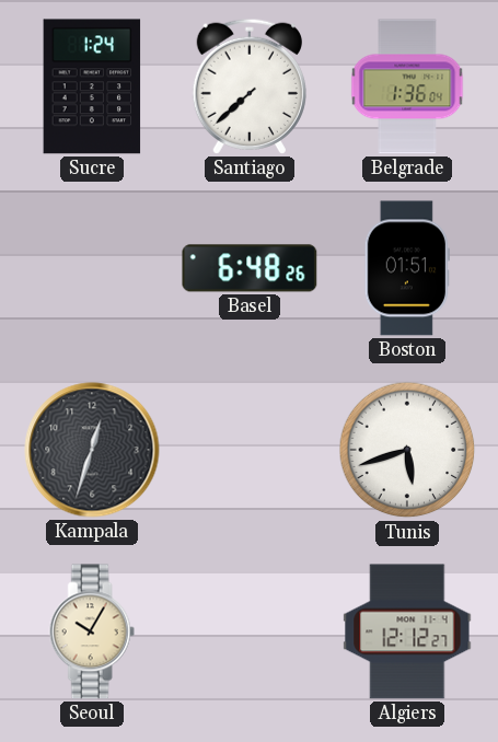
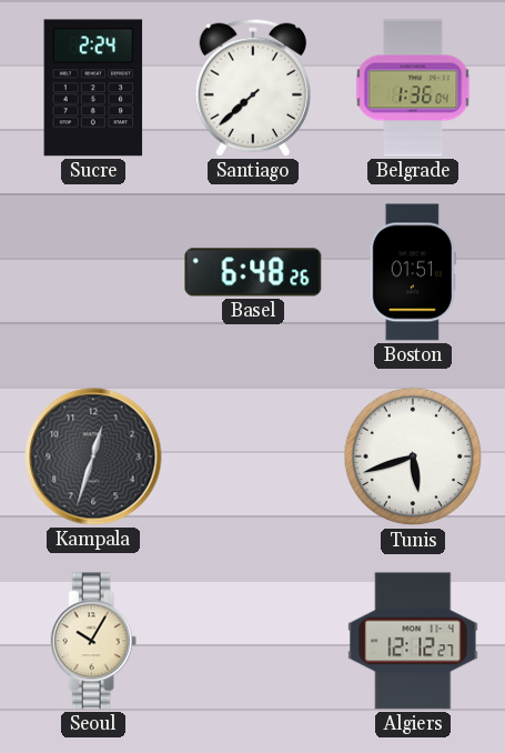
Sucre: 1:24 -> 2:24
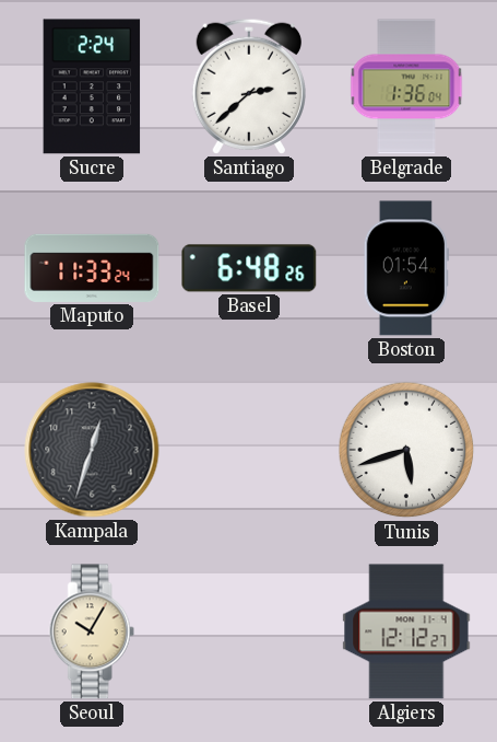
Santiago: 7:38 -> 2:38
Maputo: none -> 11:33
Boston: 01:51 -> 01:54
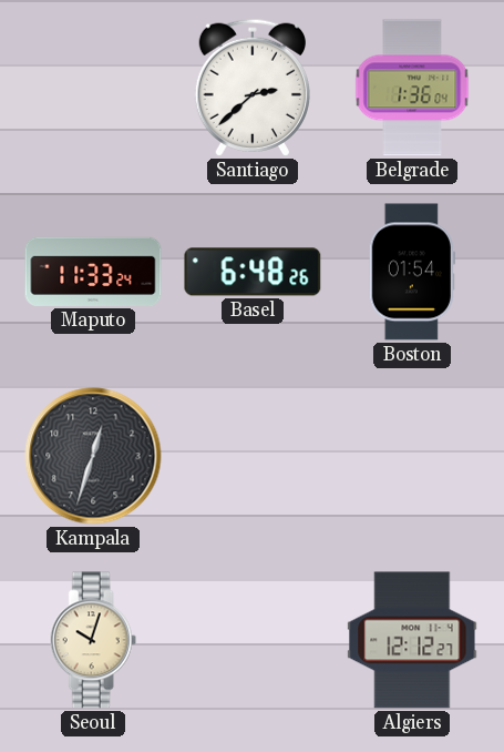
Sucre: 2:24 -> none
Tunis: 5:42 -> none
Seoul: 10:05 -> 10:03
